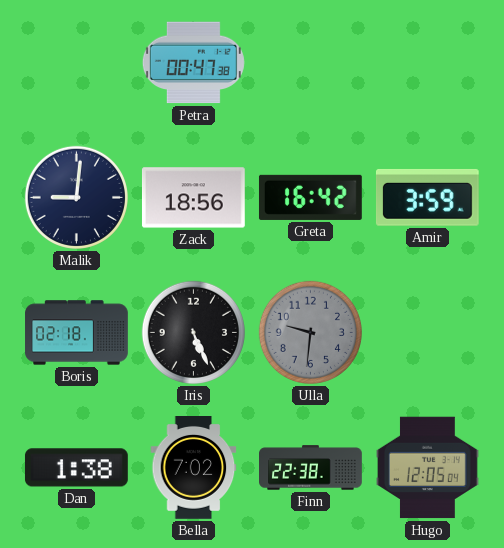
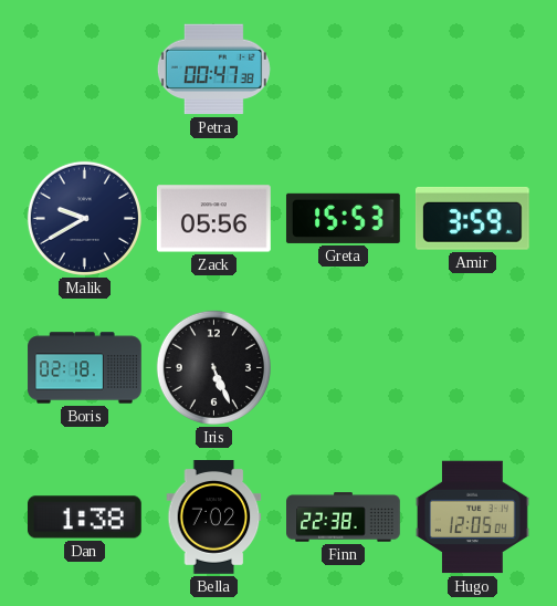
Malik: 9:01 -> 9:40
Zack: 18:56 -> 05:56
Greta: 16:42 -> 15:53
Ulla: 9:31 -> none
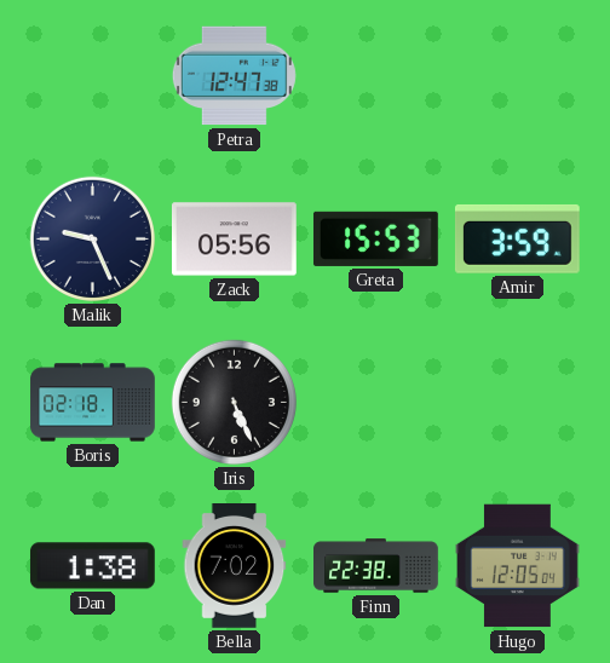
Petra: 00:47 -> 12:47
Malik: 9:40 -> 9:26
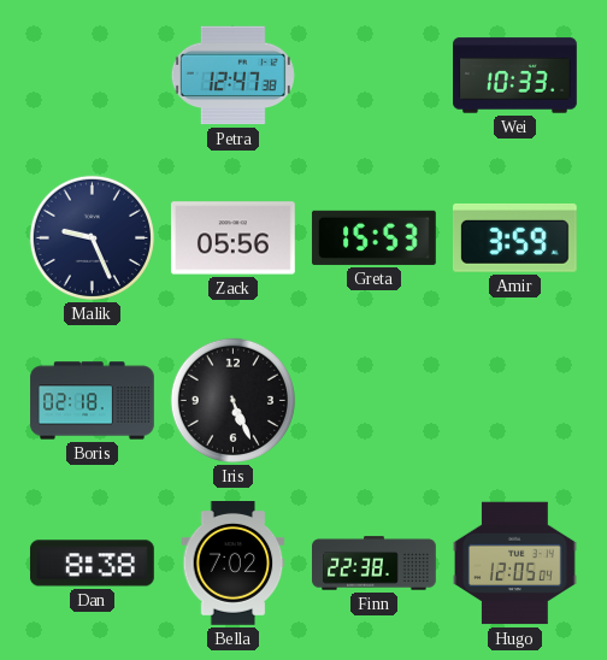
Wei: none -> 10:33
Dan: 1:38 -> 8:38
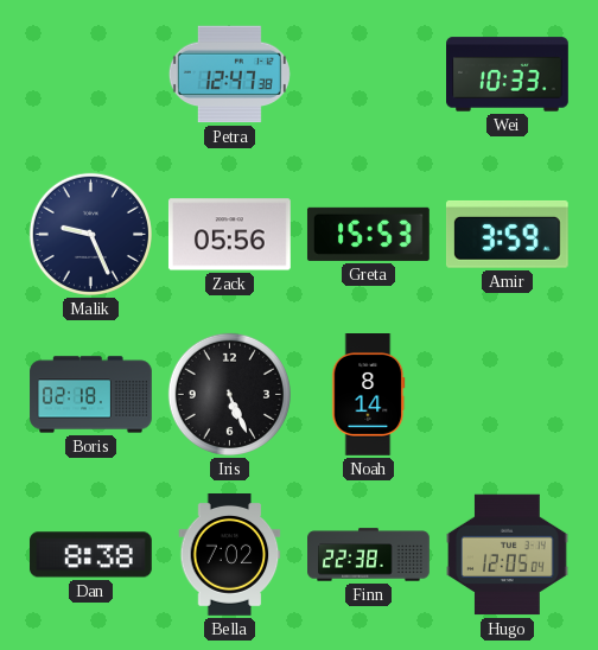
Noah: none -> 8:14
